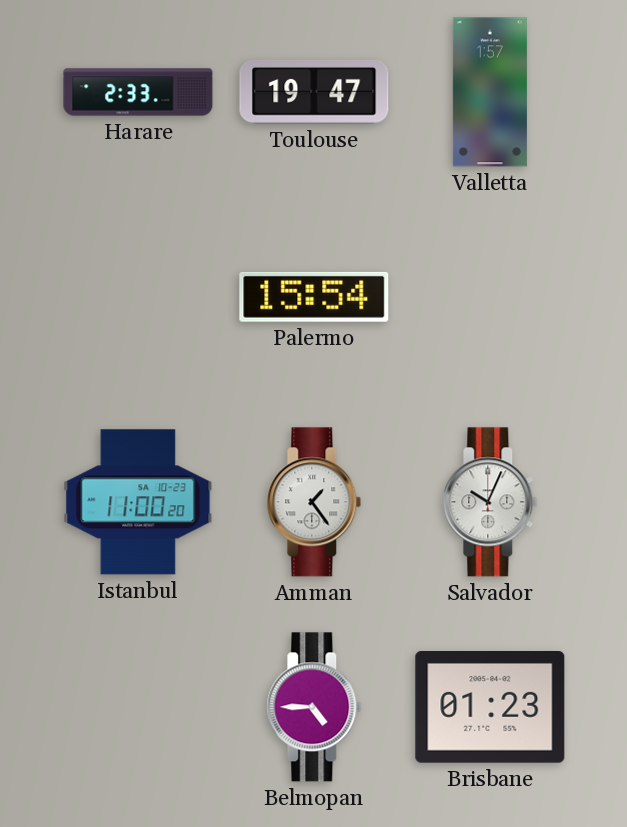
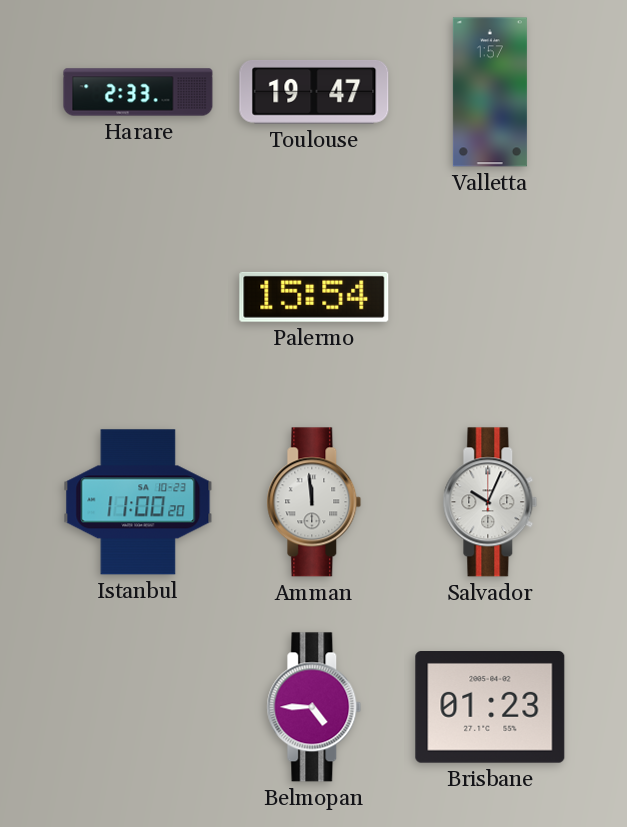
Amman: 1:24 -> 11:59
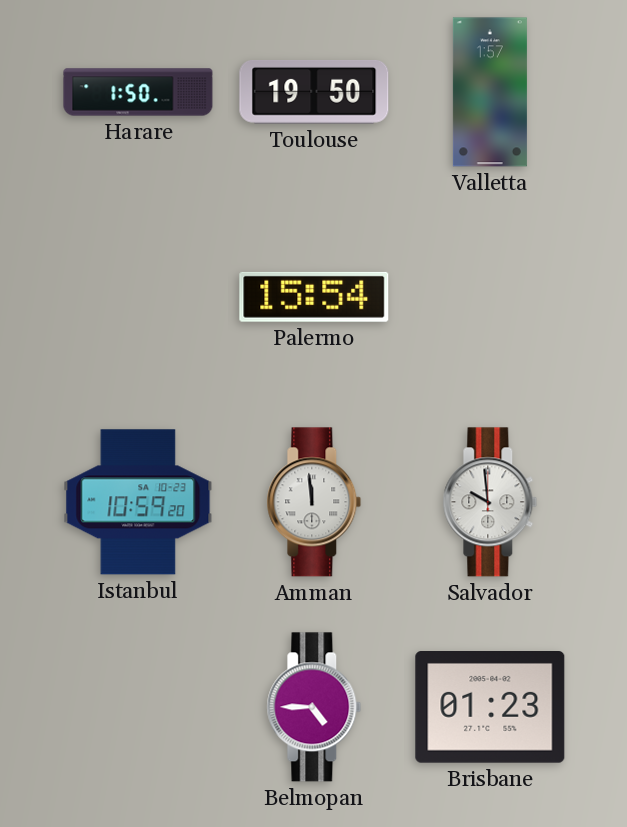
Harare: 2:33 -> 1:50
Toulouse: 19:47 -> 19:50
Istanbul: 11:00 -> 10:59
Salvador: 10:04 -> 9:59
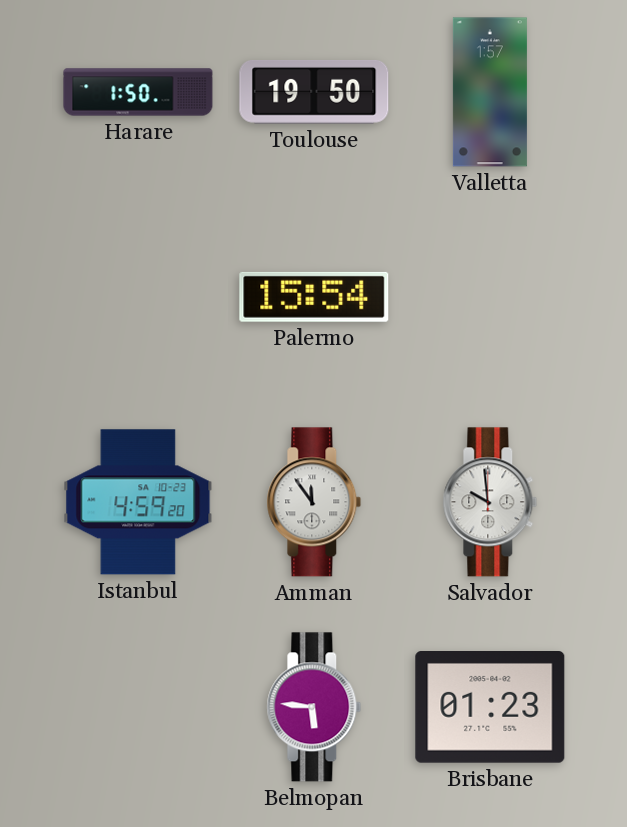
Istanbul: 10:59 -> 4:59
Amman: 11:59 -> 11:54
Belmopan: 4:45 -> 5:46
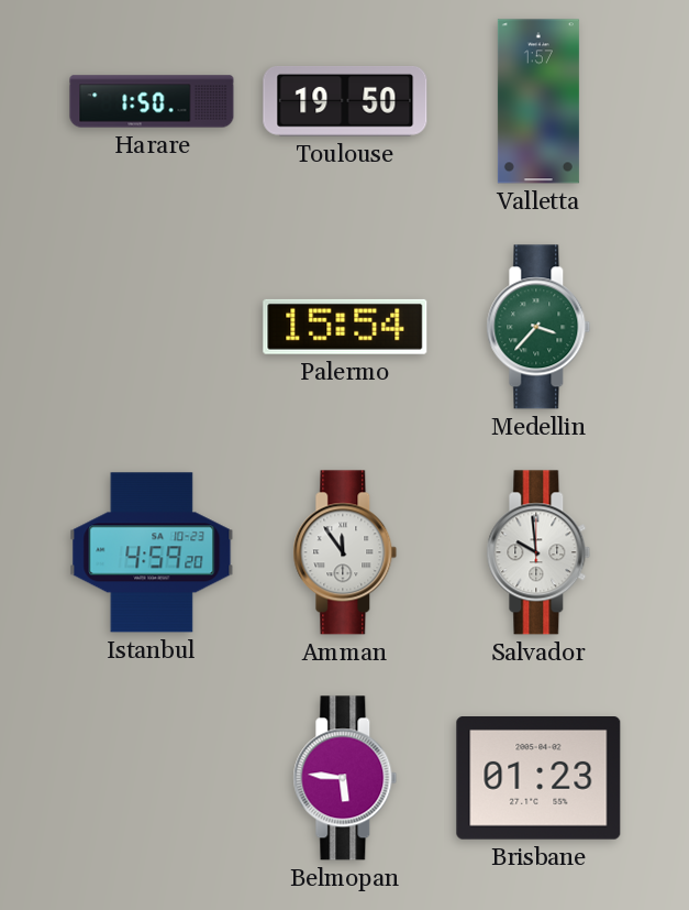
Medellin: none -> 3:37
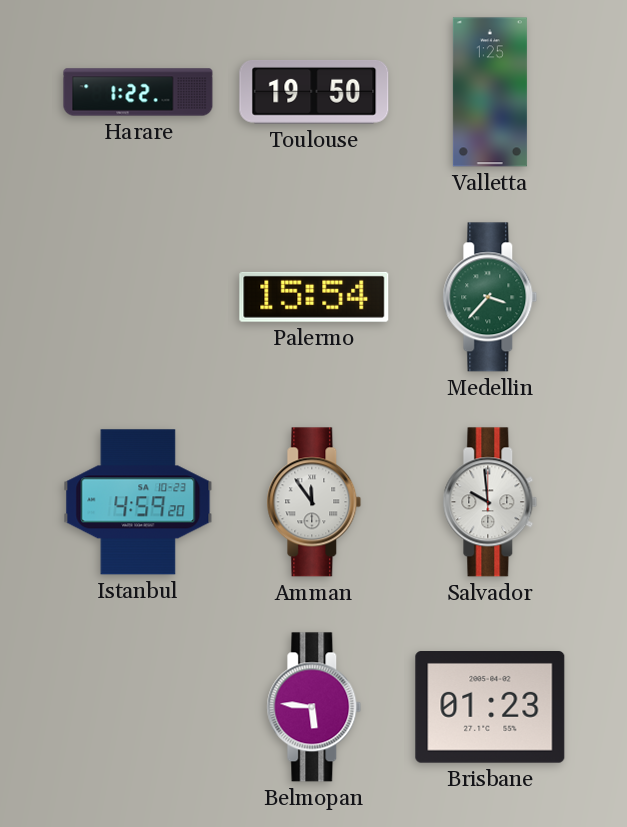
Harare: 1:50 -> 1:22
Valletta: 1:57 -> 1:25
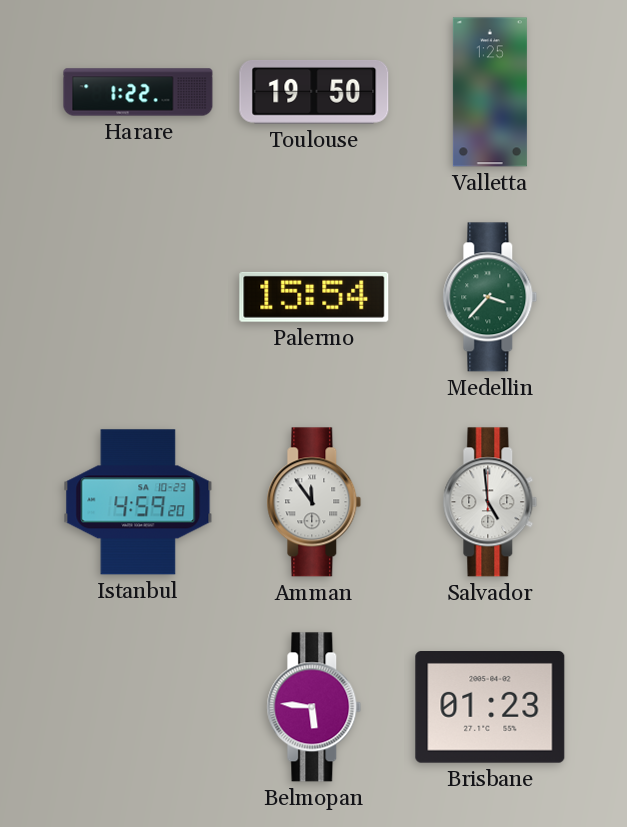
Salvador: 9:59 -> 4:59
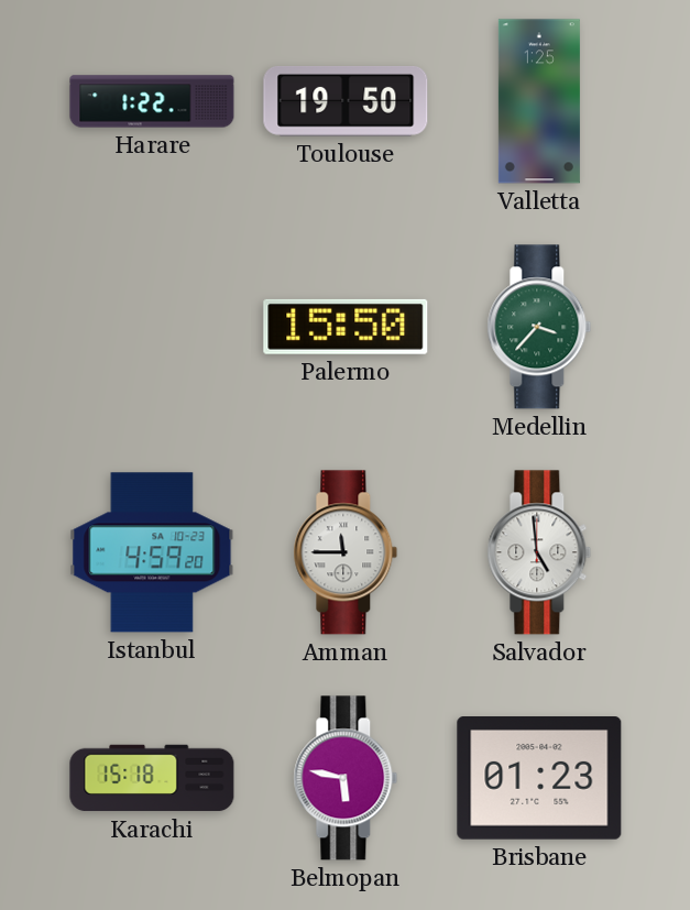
Palermo: 15:54 -> 15:50
Amman: 11:54 -> 11:45
Karachi: none -> 15:18
Belmopan: 5:46 -> 5:47
